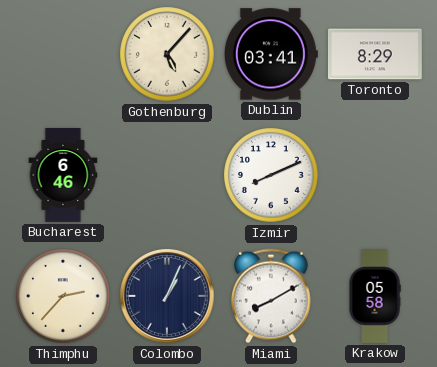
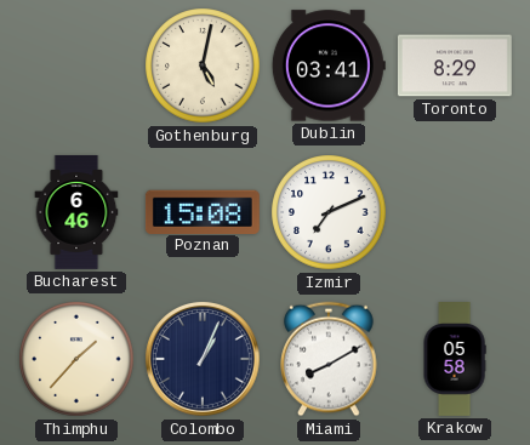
Gothenburg: 5:07 -> 5:02
Poznan: none -> 15:08
Izmir: 8:11 -> 7:11
Thimphu: 2:37 -> 1:37
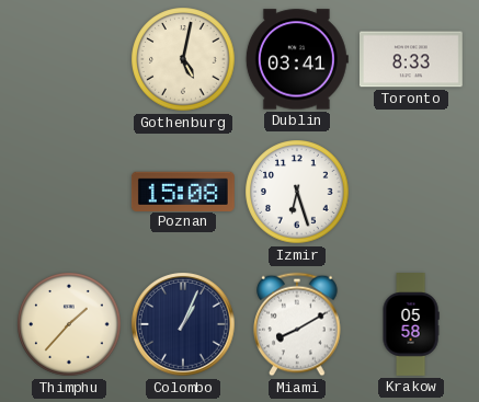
Toronto: 8:29 -> 8:33
Bucharest: 6:46 -> none
Izmir: 7:11 -> 6:27
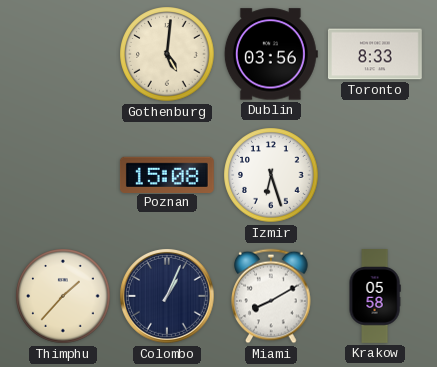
Gothenburg: 5:02 -> 5:01
Dublin: 03:41 -> 03:56
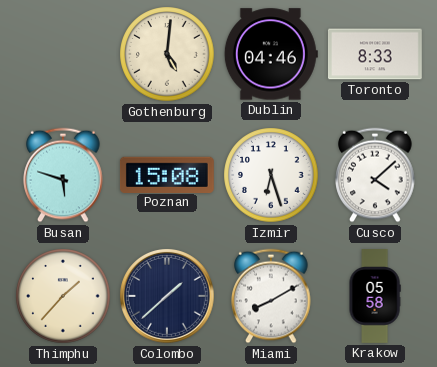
Dublin: 03:56 -> 04:46
Busan: none -> 5:48
Cusco: none -> 4:08
Colombo: 1:04 -> 1:38
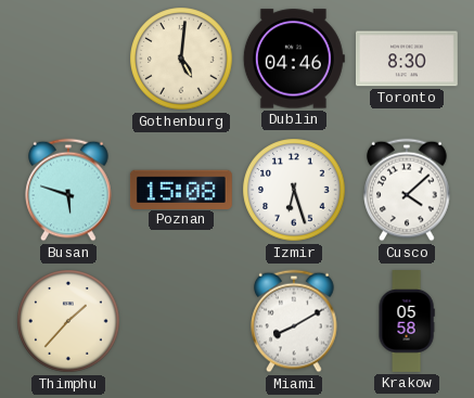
Toronto: 8:33 -> 8:30
Colombo: 1:38 -> none
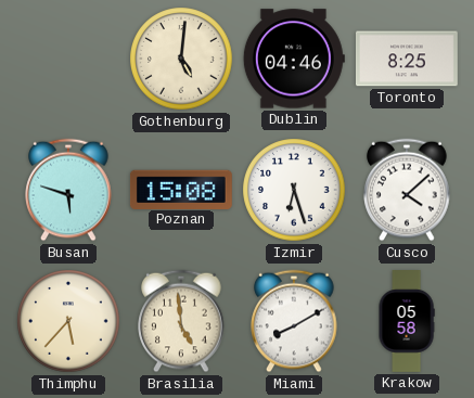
Toronto: 8:30 -> 8:25
Thimphu: 1:37 -> 5:37
Brasilia: none -> 4:59
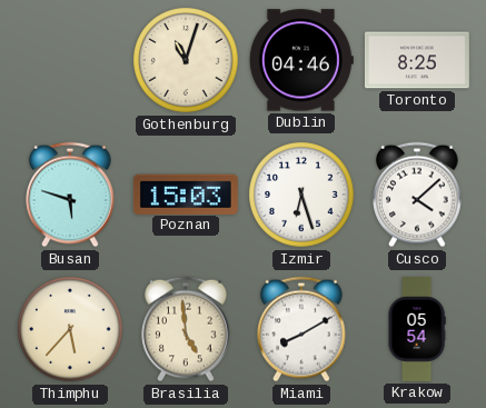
Gothenburg: 5:01 -> 11:03
Poznan: 15:08 -> 15:03
Krakow: 05:58 -> 05:54
